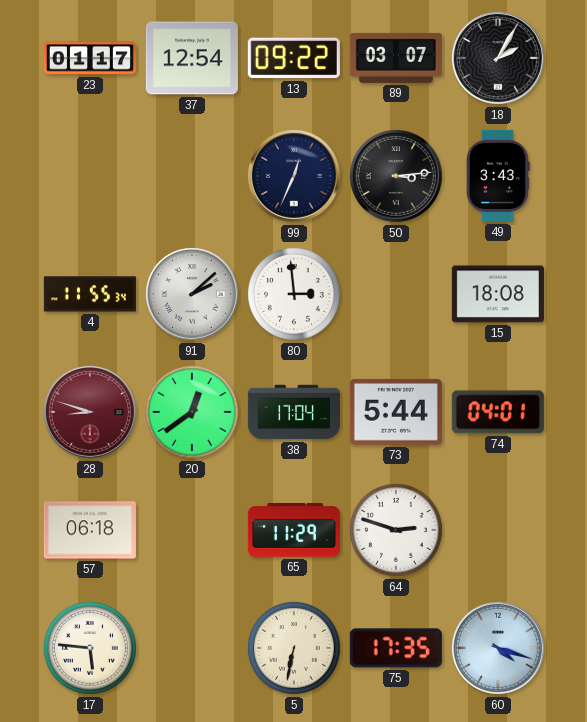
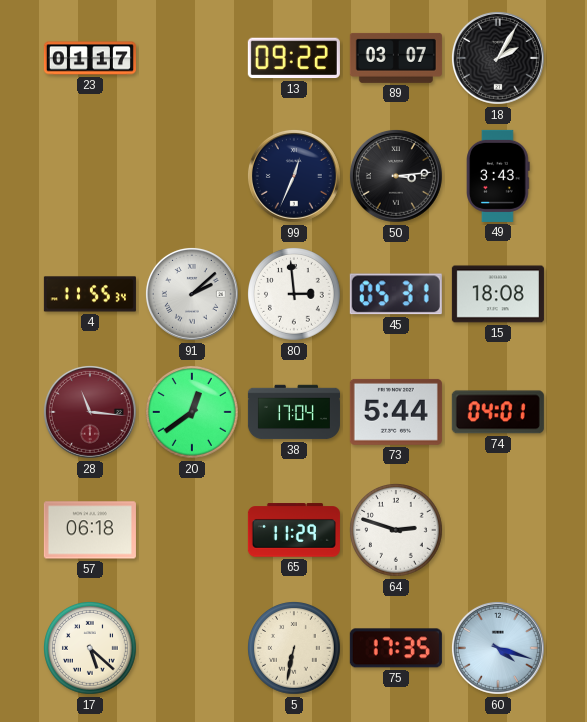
37: 12:54 -> none
45: none -> 05:31
28: 8:48 -> 11:16
17: 5:46 -> 5:22
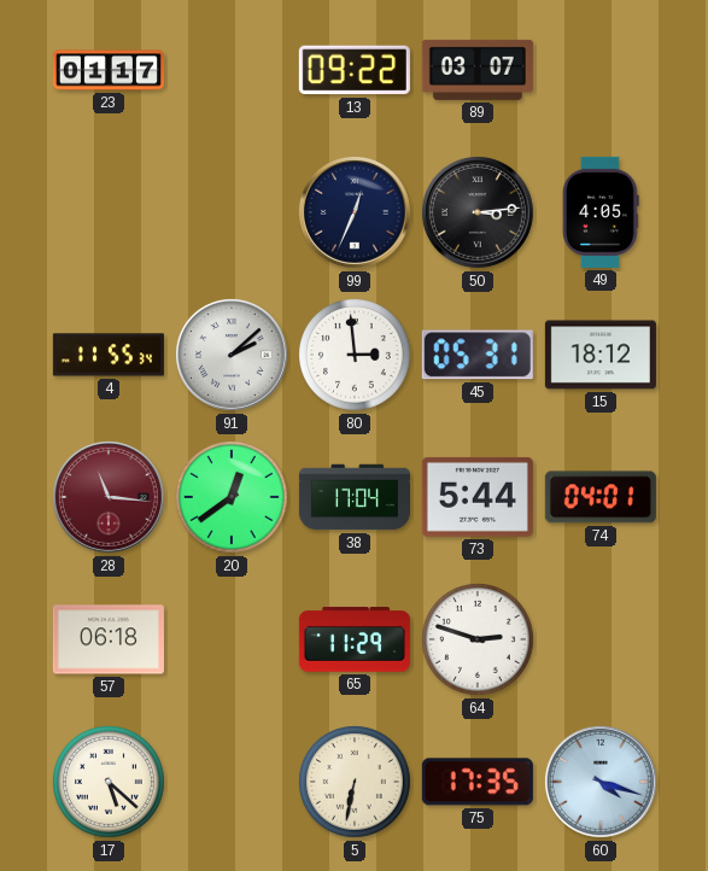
18: 2:05 -> none
49: 3:43 -> 4:05
15: 18:08 -> 18:12
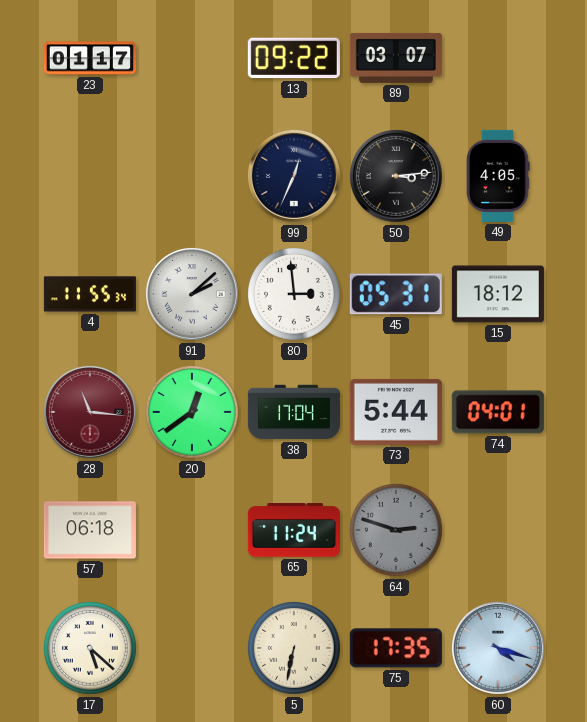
65: 11:29 -> 11:24
64 dial: white -> grey
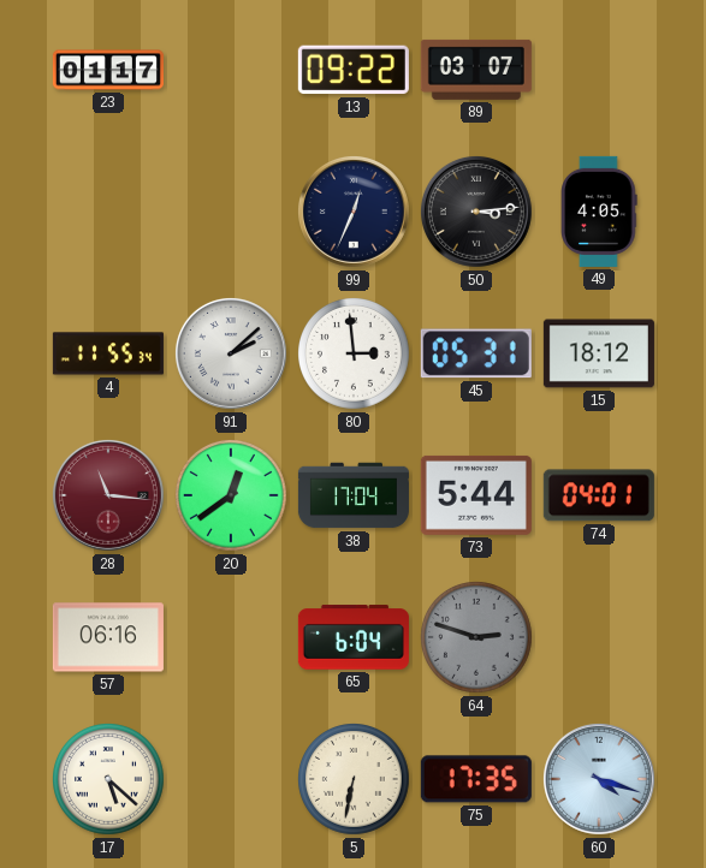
57: 06:18 -> 06:16
65: 11:24 -> 6:04
